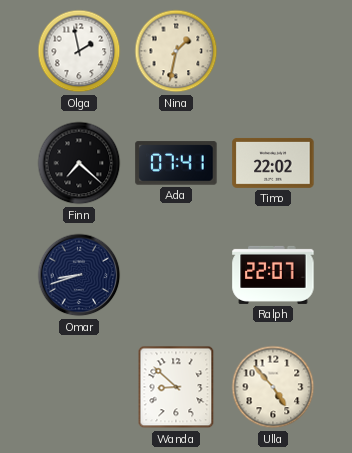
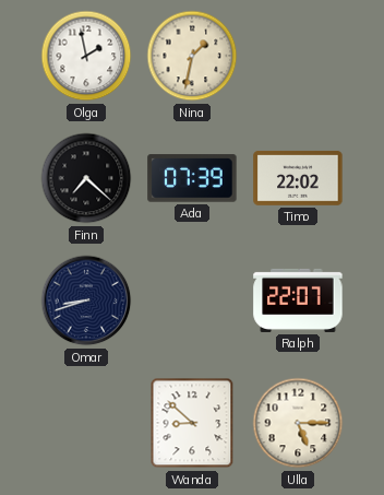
Ada: 07:41 -> 07:39
Ulla: 4:53 -> 5:15
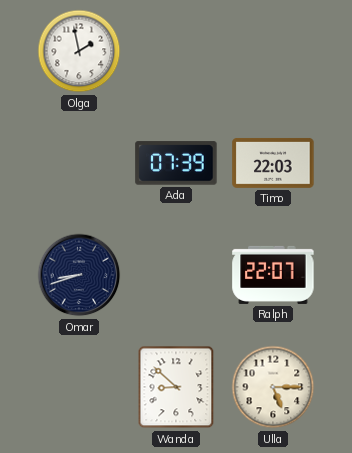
Nina: 1:32 -> none
Finn: 7:22 -> none
Timo: 22:02 -> 22:03
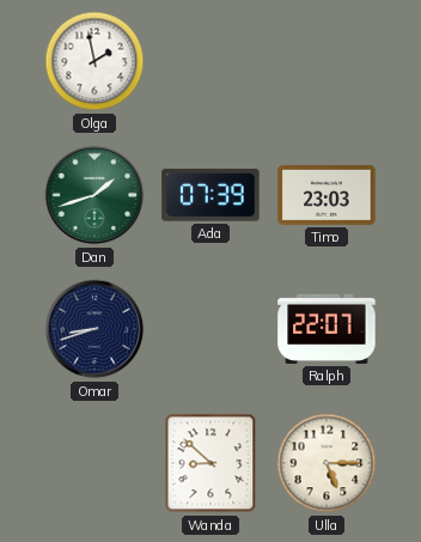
Dan: none -> 1:42
Timo: 22:03 -> 23:03
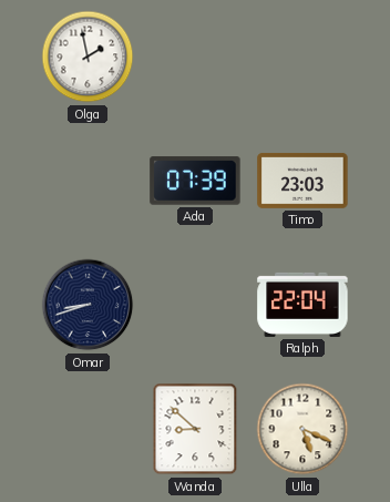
Dan: 1:42 -> none
Ralph: 22:07 -> 22:04
Ulla: 5:15 -> 5:19
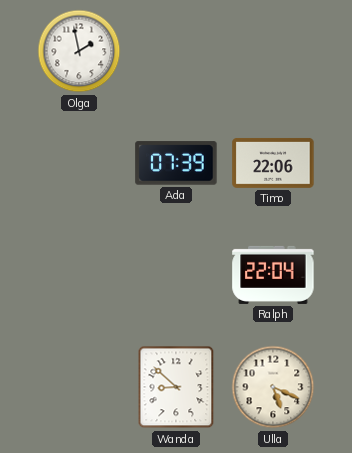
Timo: 23:03 -> 22:06
Omar: 8:42 -> none
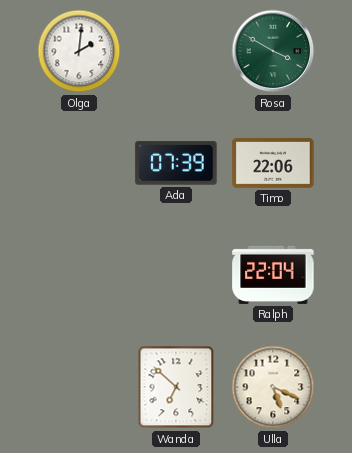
Olga: 1:58 -> 2:01
Rosa: none -> 3:50
Wanda: 8:52 -> 6:52
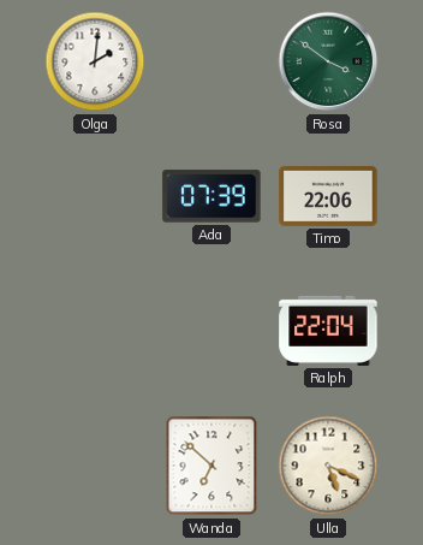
Rosa: 3:50 -> 3:51
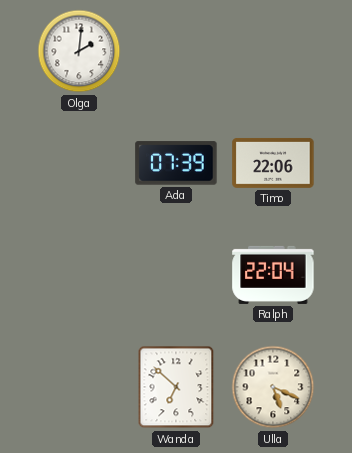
Rosa: 3:51 -> none
